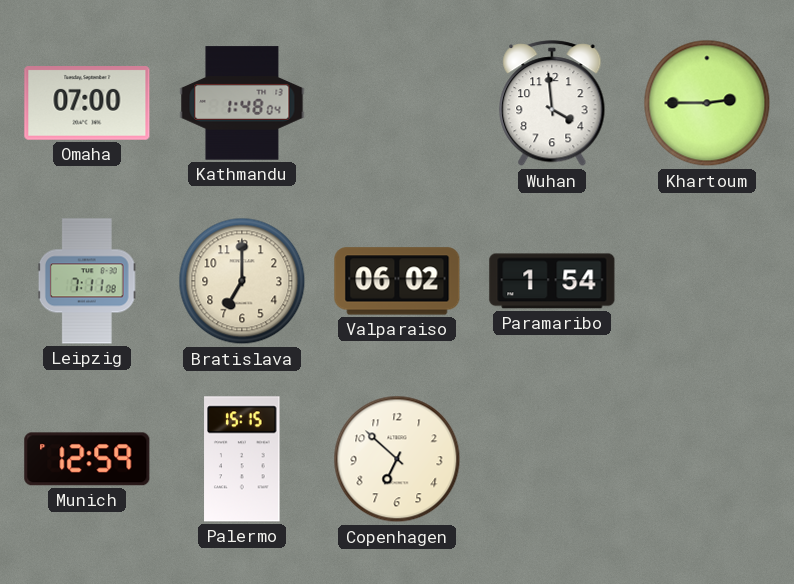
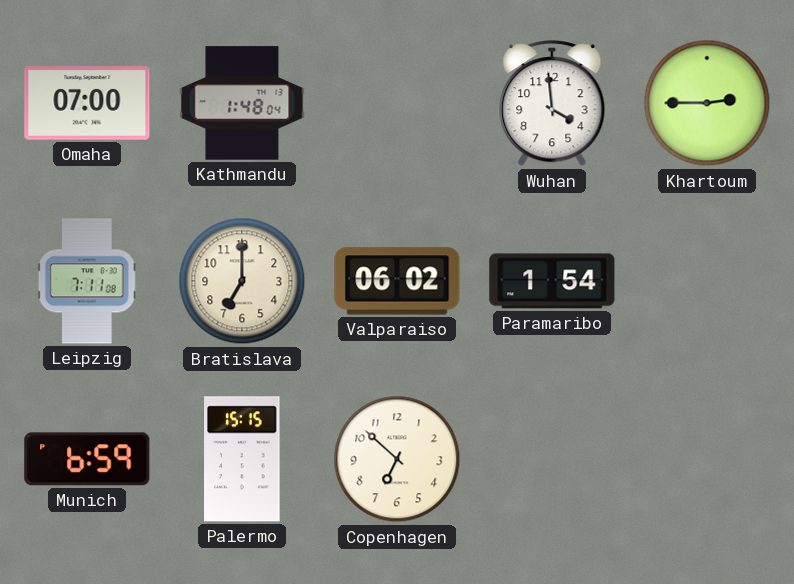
Munich: 12:59 -> 6:59
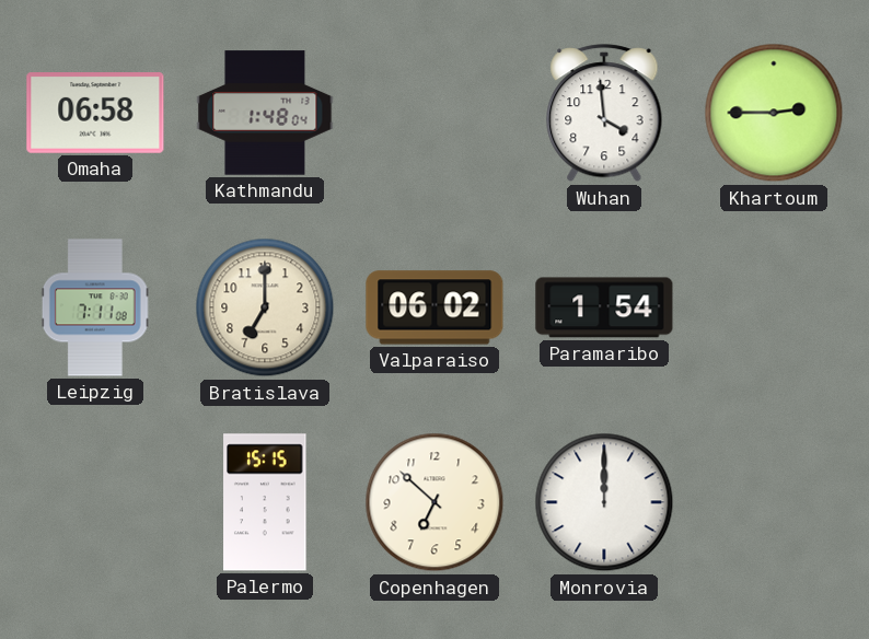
Omaha: 07:00 -> 06:58
Munich: 6:59 -> none
Monrovia: none -> 12:00
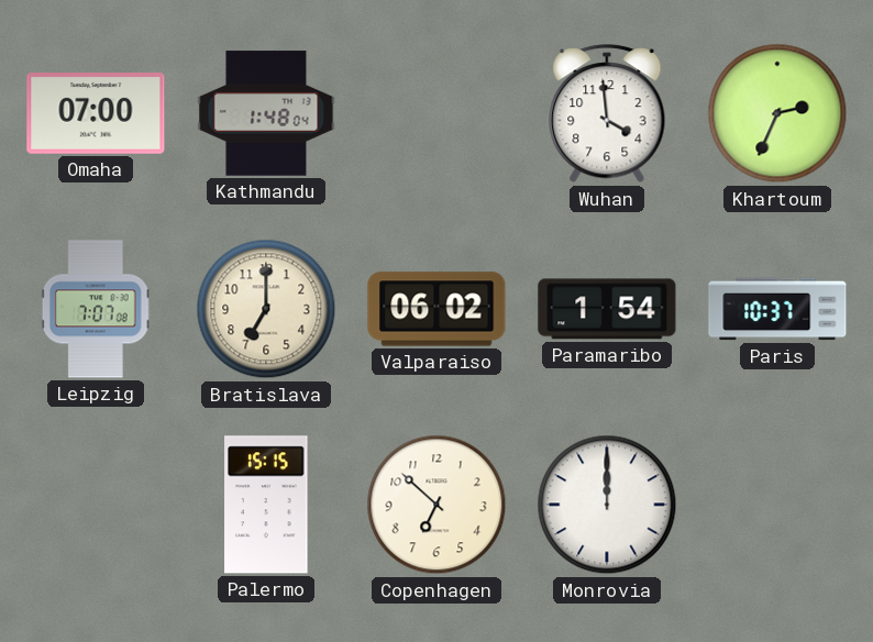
Omaha: 06:58 -> 07:00
Khartoum: 2:45 -> 2:34
Leipzig: 7:11 -> 7:07
Paris: none -> 10:37
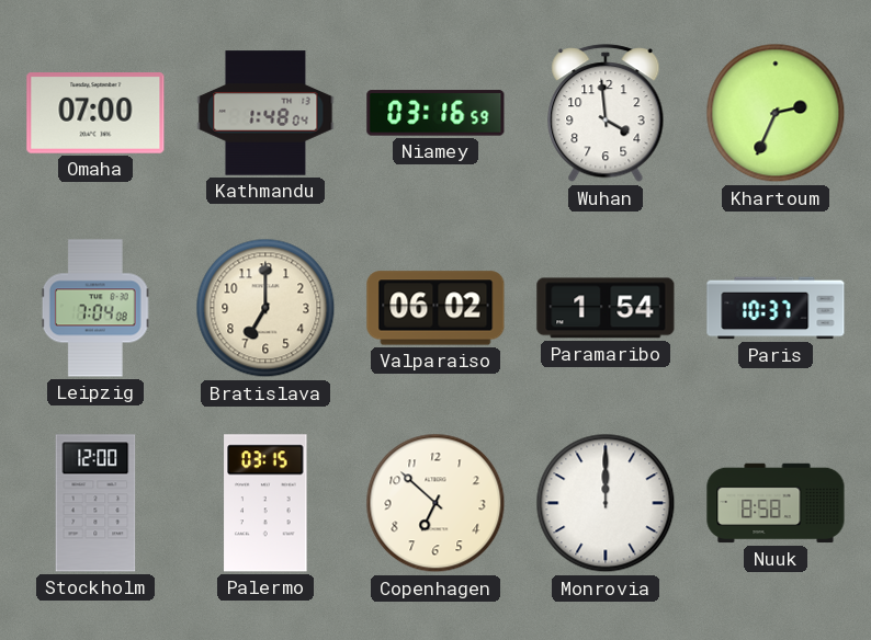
Niamey: none -> 03:16
Leipzig: 7:07 -> 7:04
Stockholm: none -> 12:00
Palermo: 15:15 -> 03:15
Nuuk: none -> 8:58
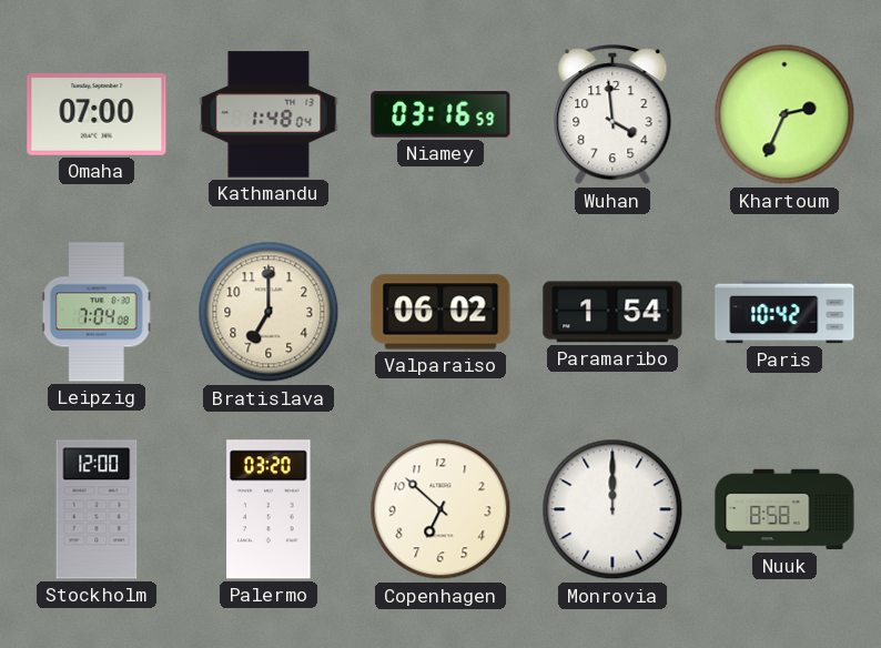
Paris: 10:37 -> 10:42
Palermo: 03:15 -> 03:20
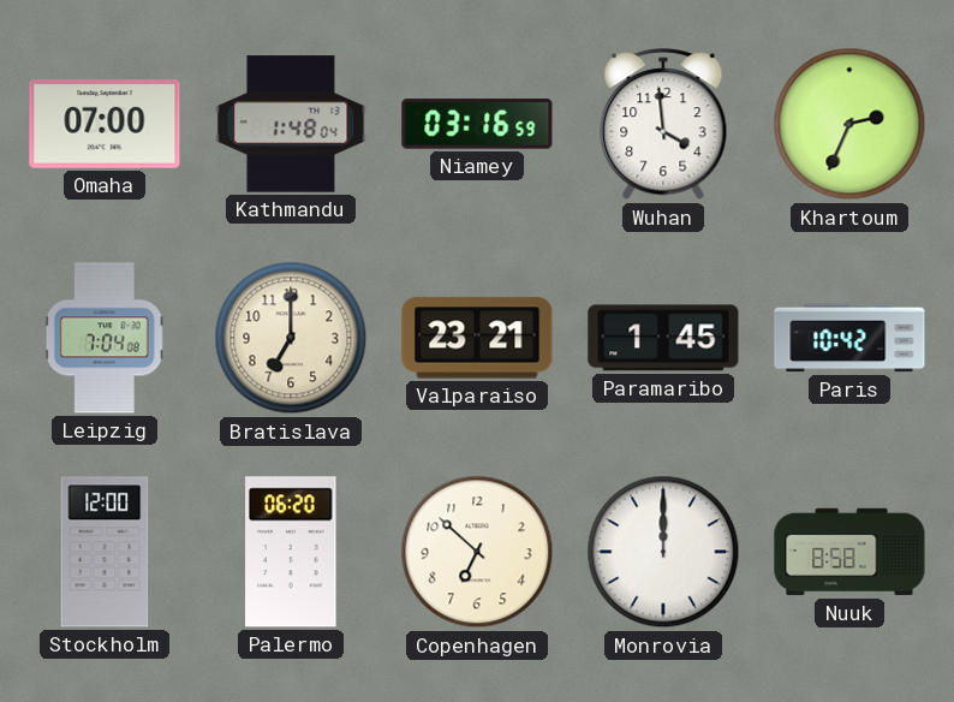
Valparaiso: 06:02 -> 23:21
Paramaribo: 1:54 -> 1:45
Palermo: 03:20 -> 06:20
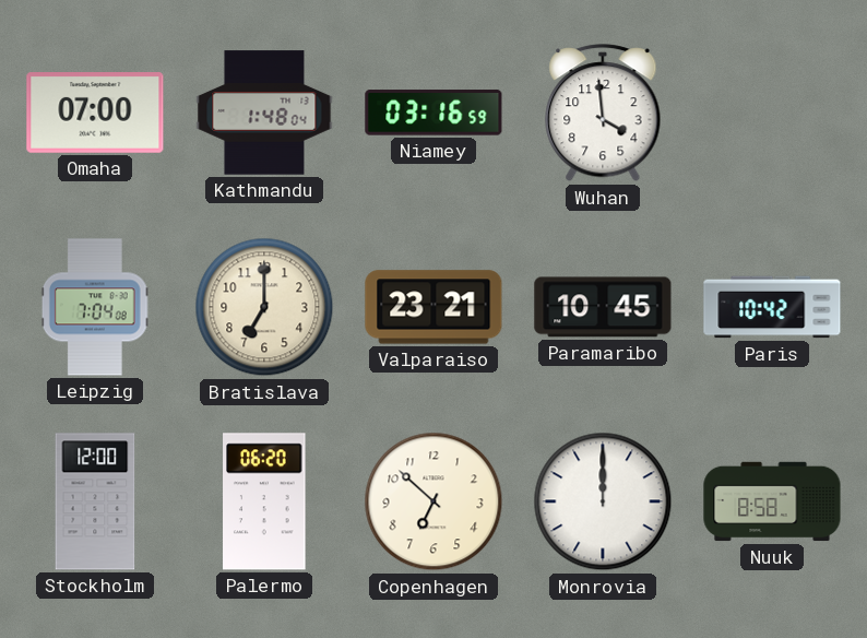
Khartoum: 2:34 -> none
Paramaribo: 1:45 -> 10:45
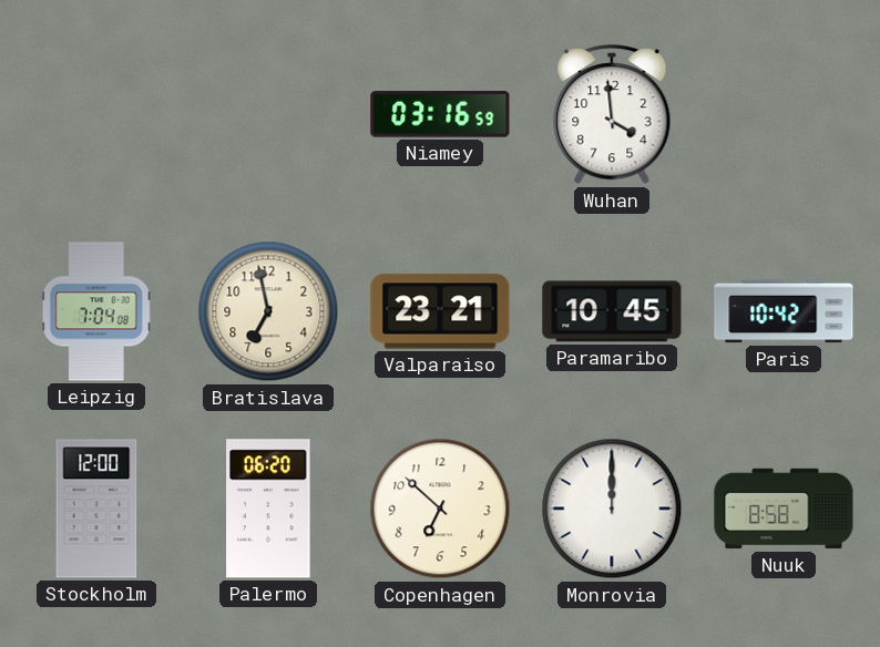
Omaha: 07:00 -> none
Kathmandu: 1:48 -> none
Bratislava: 7:00 -> 6:58
